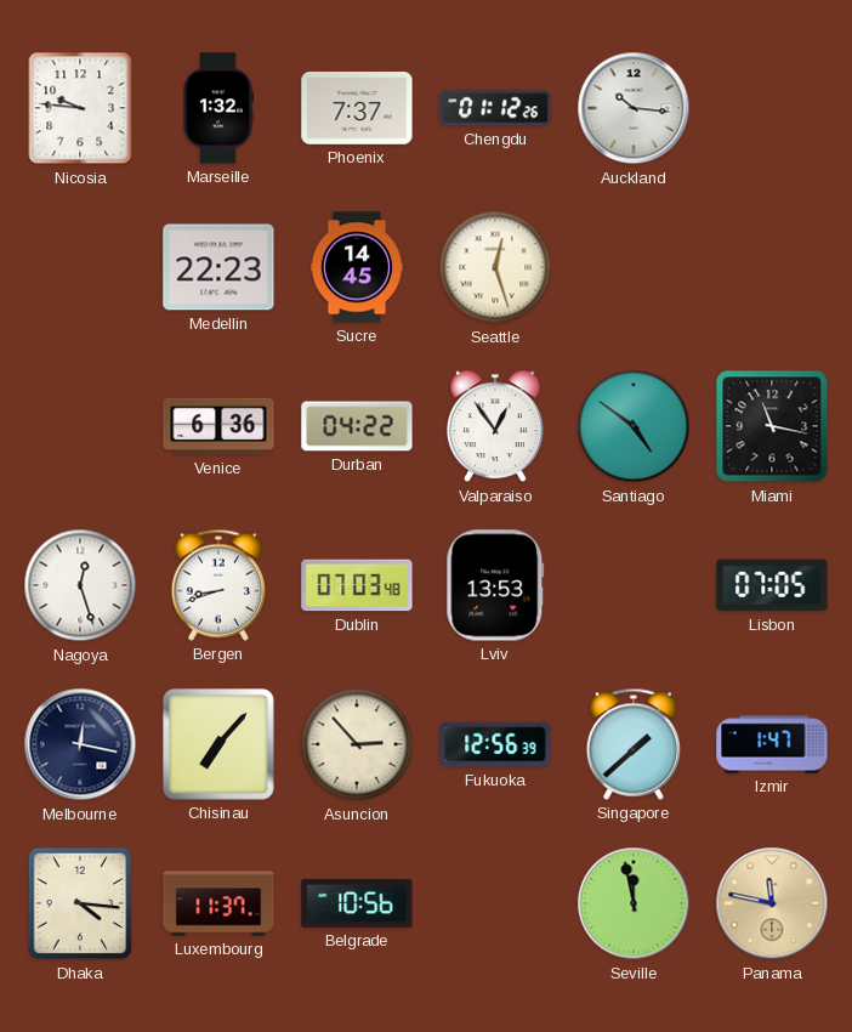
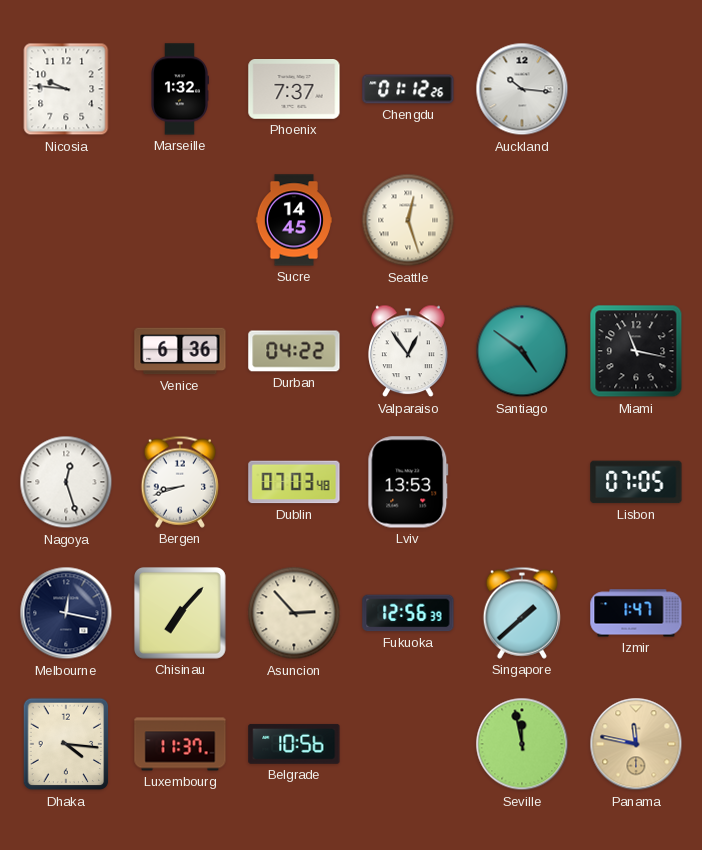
Medellin: 22:23 -> none
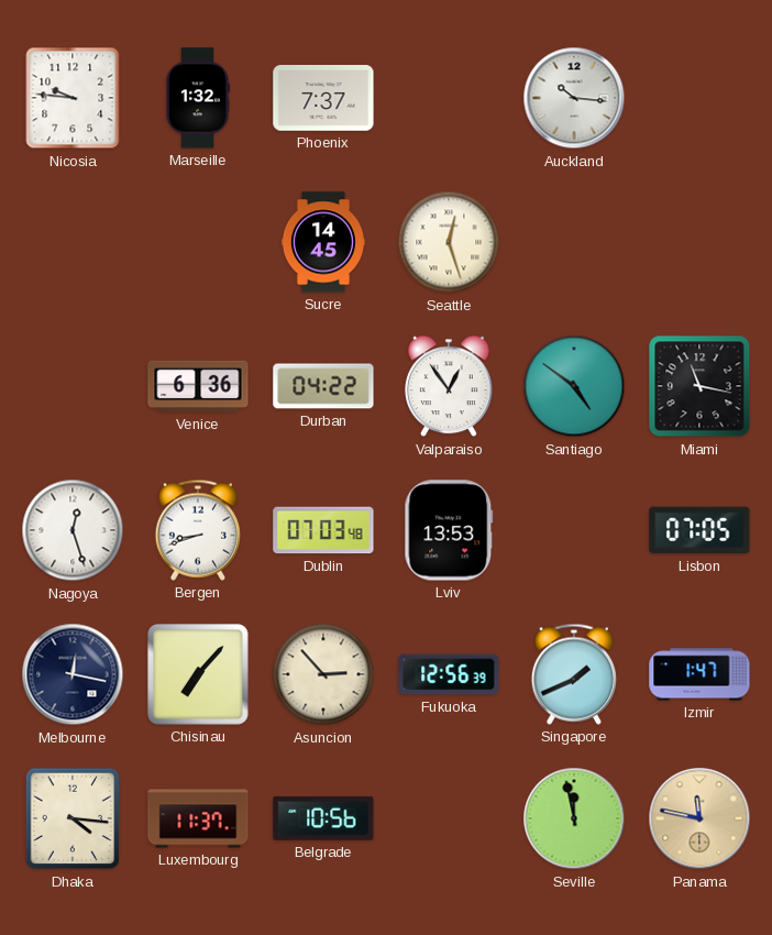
Chengdu: 01:12 -> none
Singapore: 1:38 -> 1:41
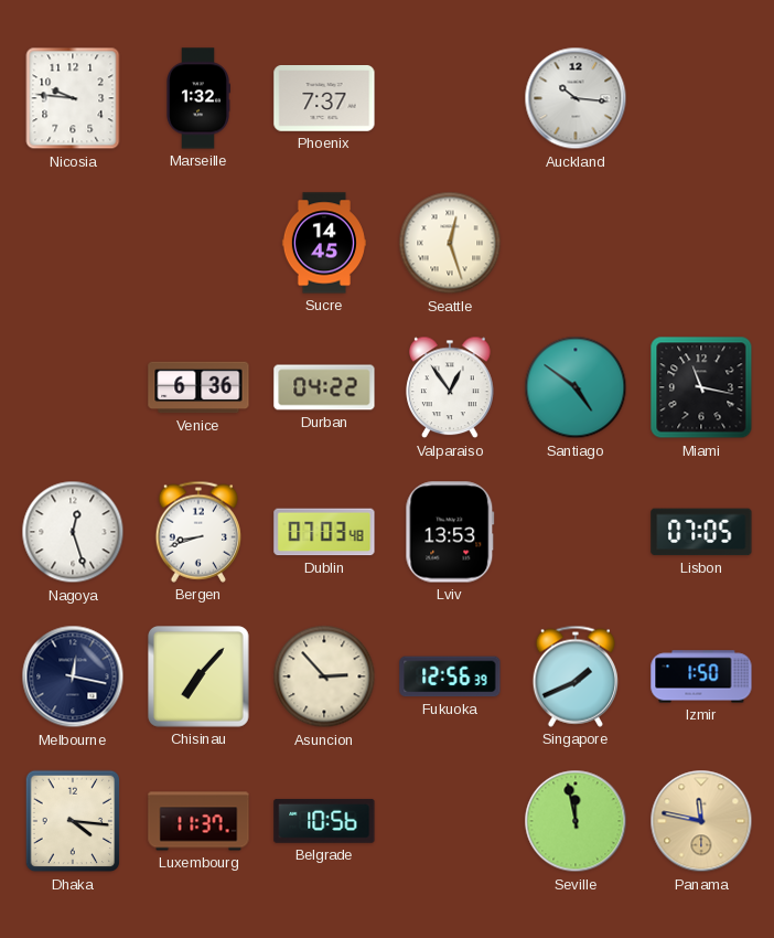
Izmir: 1:47 -> 1:50
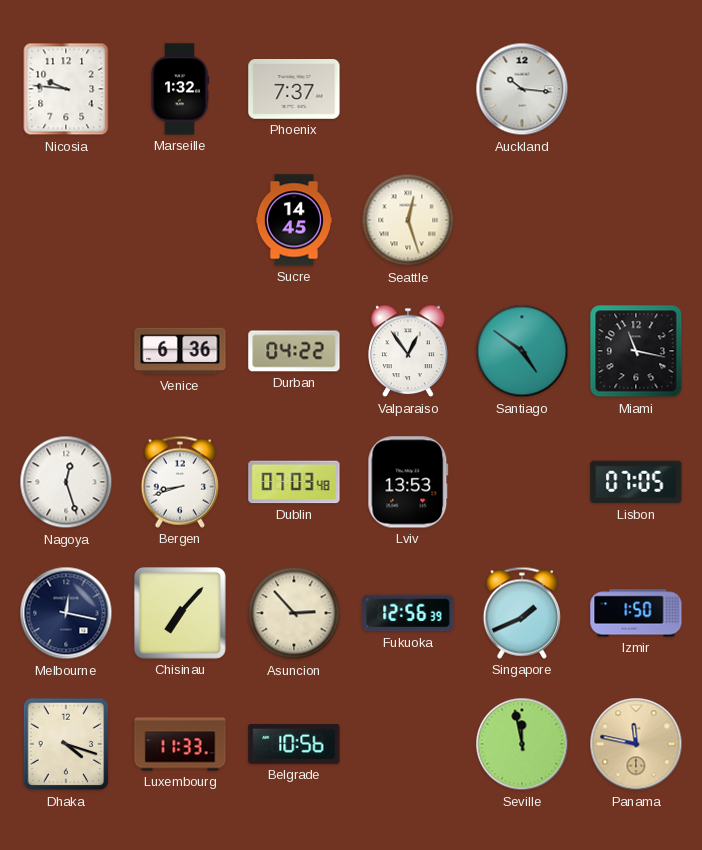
Dhaka: 4:16 -> 4:18
Luxembourg: 11:37 -> 11:33
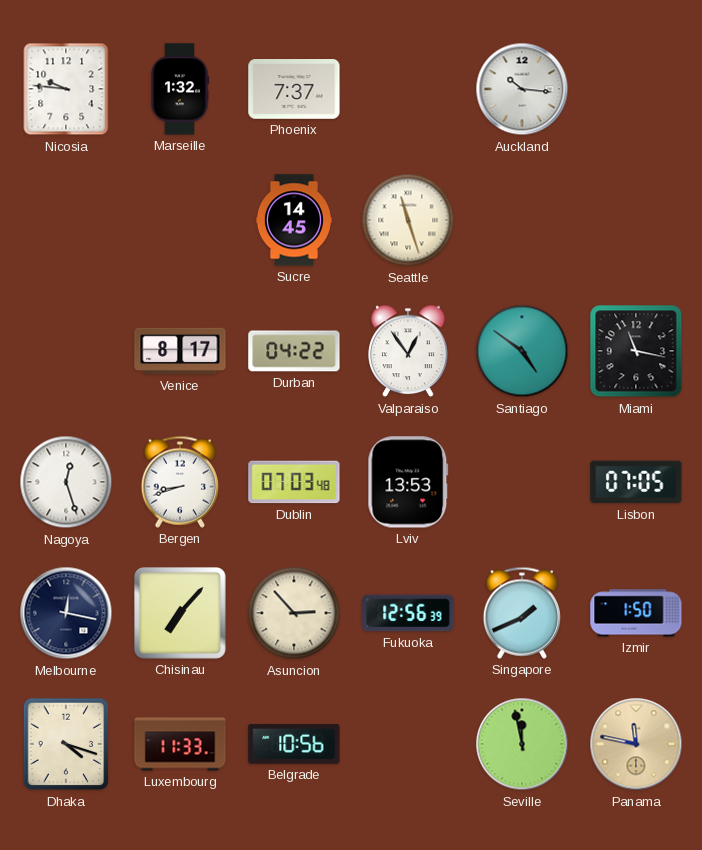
Seattle: 12:27 -> 11:27
Venice: 6:36 -> 8:17
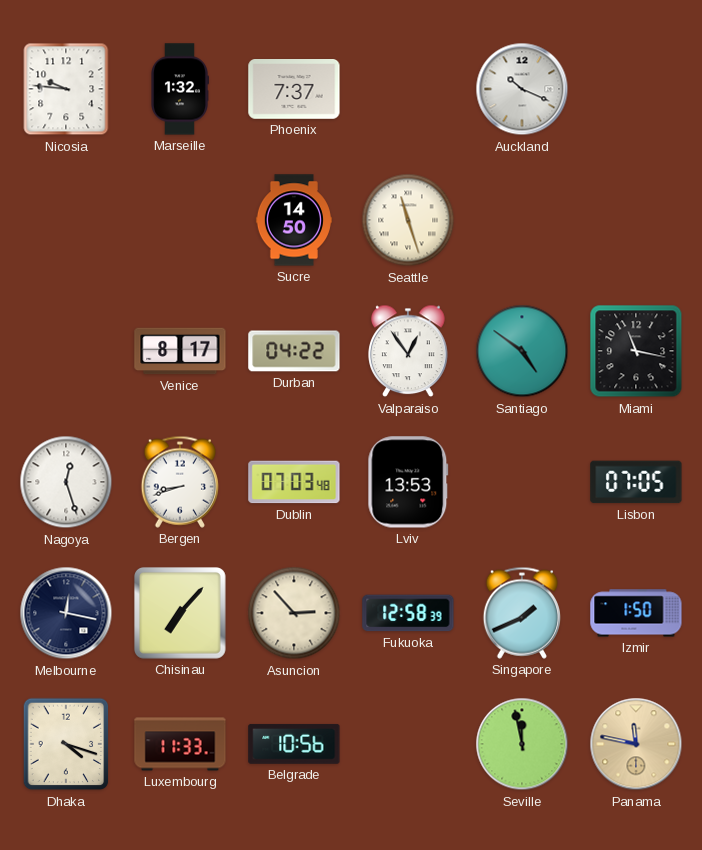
Auckland: 10:16 -> 10:19
Sucre: 14:45 -> 14:50
Fukuoka: 12:56 -> 12:58
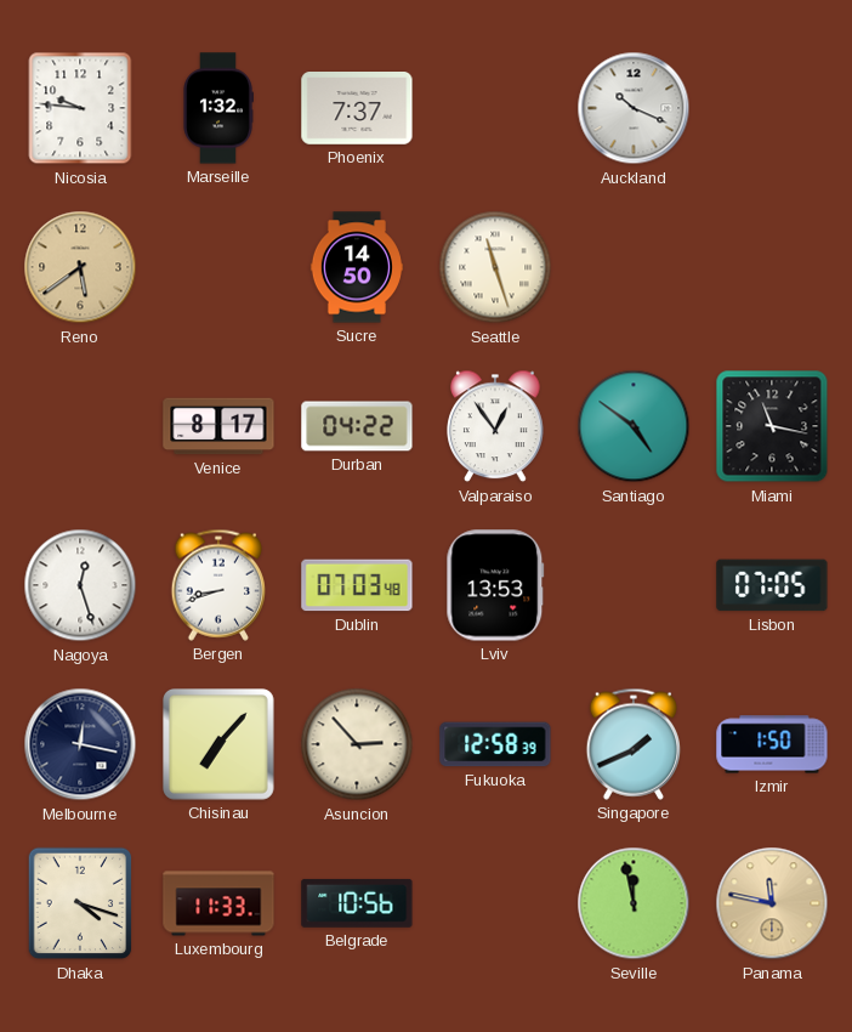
Reno: none -> 5:39
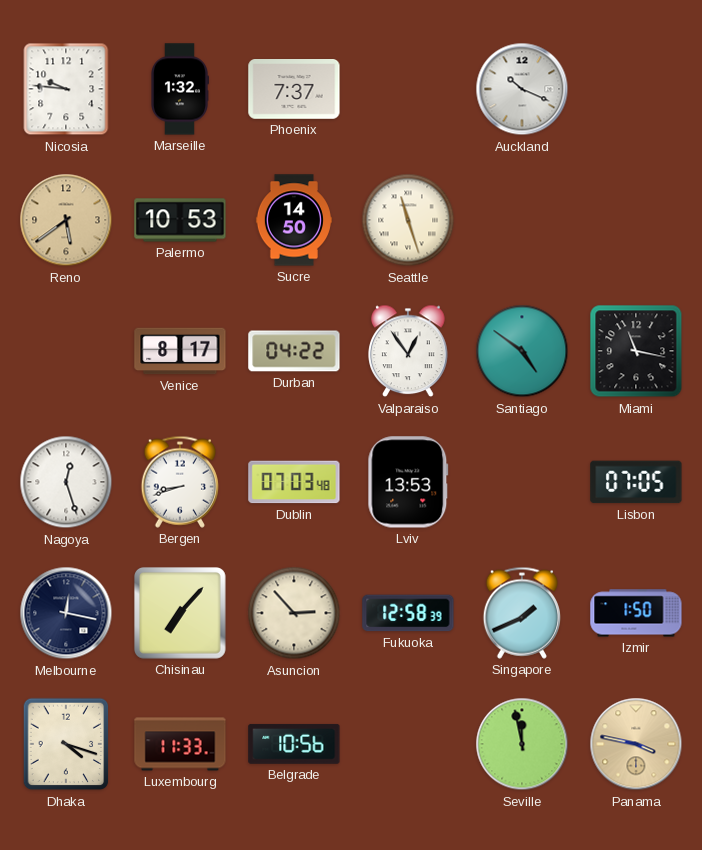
Palermo: none -> 10:53
Panama: 11:47 -> 3:47
